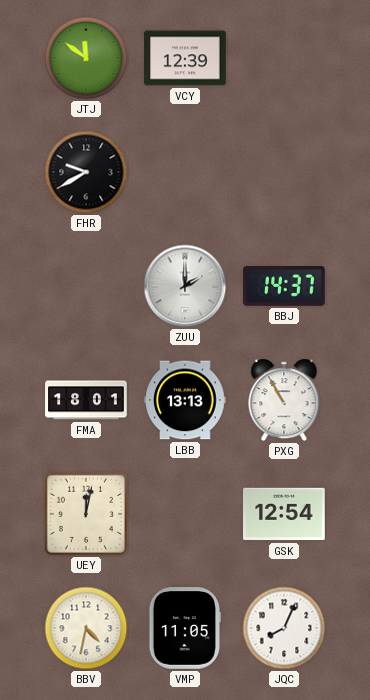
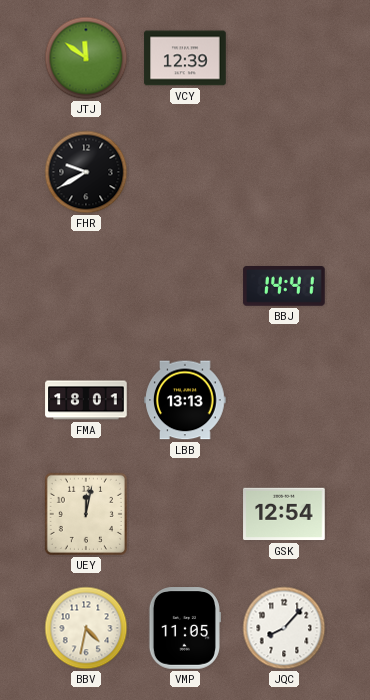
ZUU: 2:00 -> none
BBJ: 14:37 -> 14:41
PXG: 10:55 -> none
JQC: 8:04 -> 8:07
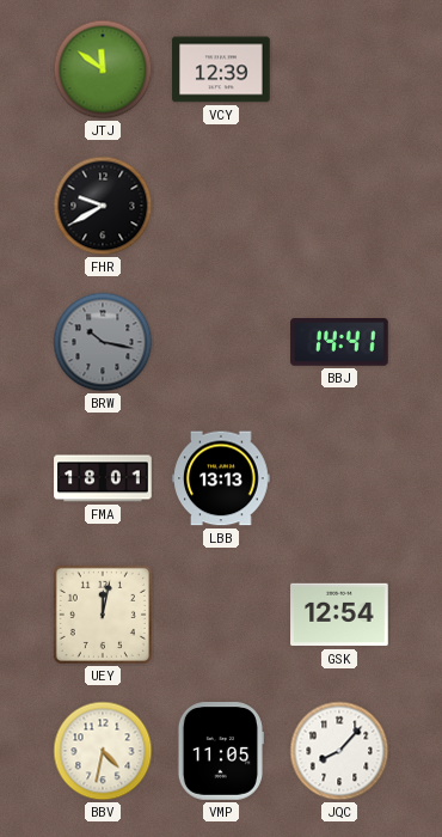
BRW: none -> 10:17
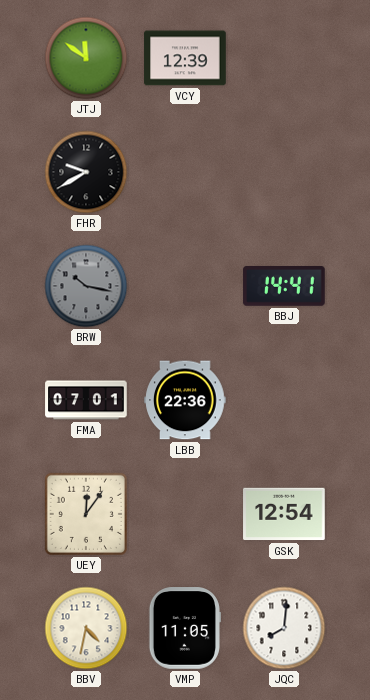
FMA: 18:01 -> 07:01
LBB: 13:13 -> 22:36
UEY: 12:02 -> 12:06
JQC: 8:07 -> 8:01
